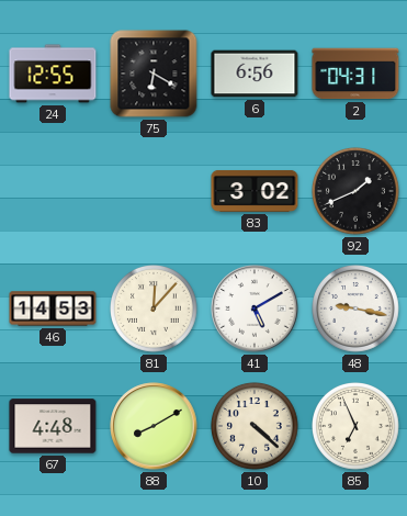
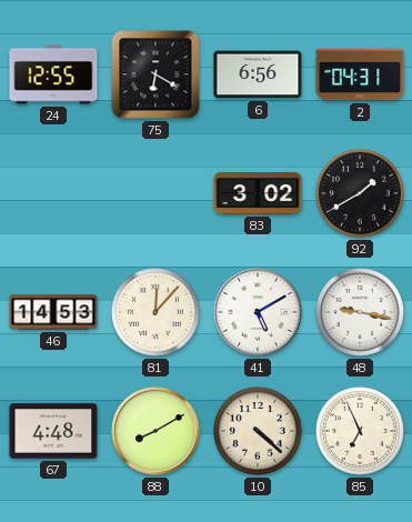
92: 1:41 -> 1:40
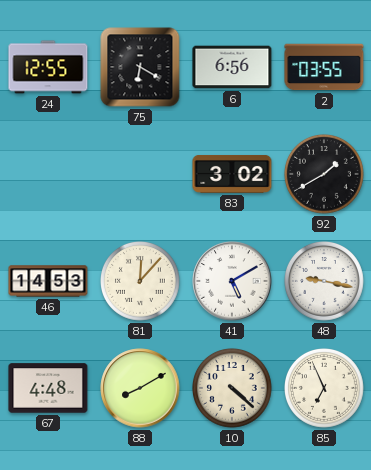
2: 04:31 -> 03:55
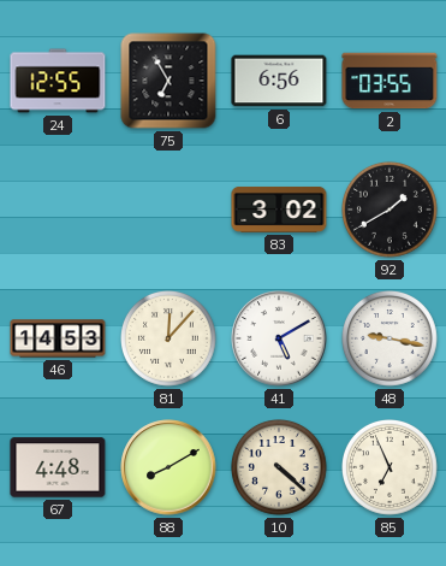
75: 6:20 -> 6:55
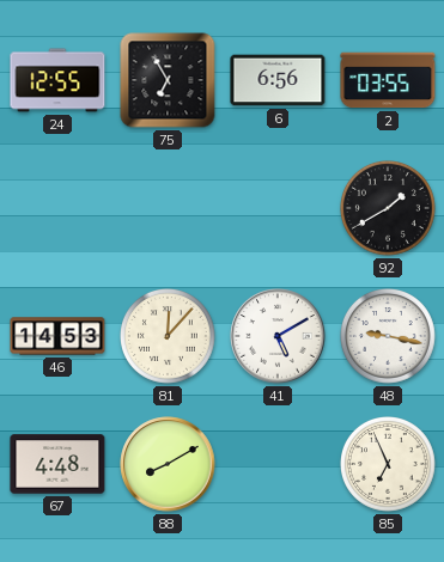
83: 3:02 -> none
10: 4:22 -> none
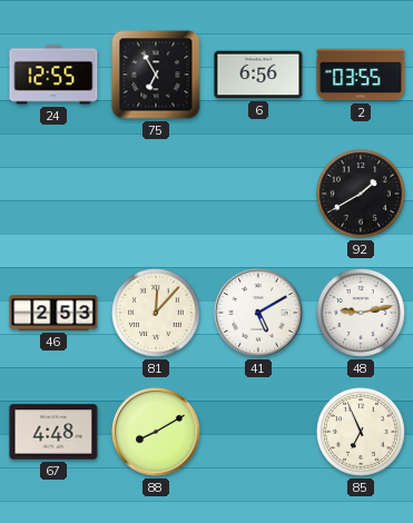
46: 14:53 -> 2:53
48: 9:17 -> 9:13
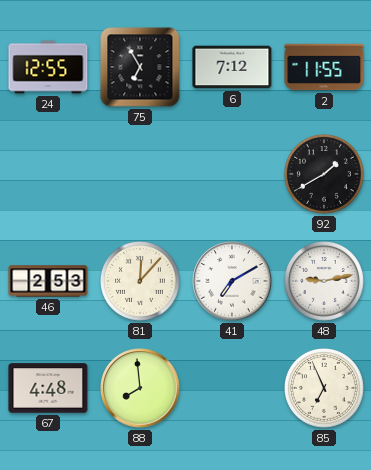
6: 6:56 -> 7:12
2: 03:55 -> 11:55
41: 5:10 -> 7:10
88: 8:10 -> 7:59
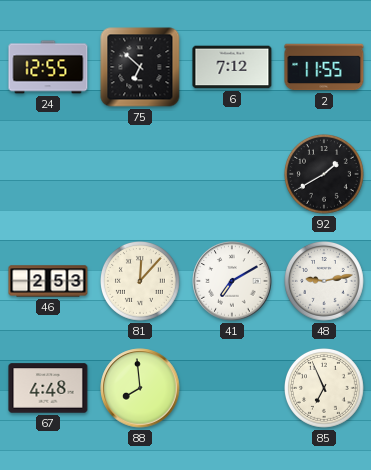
75: 6:55 -> 6:52
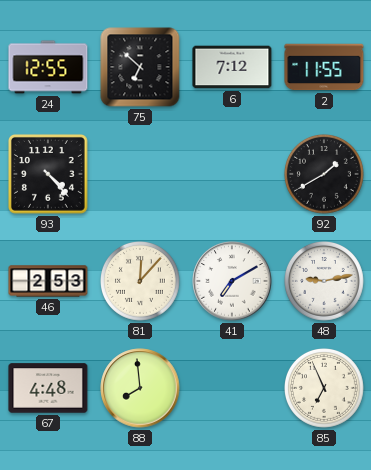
93: none -> 4:23
